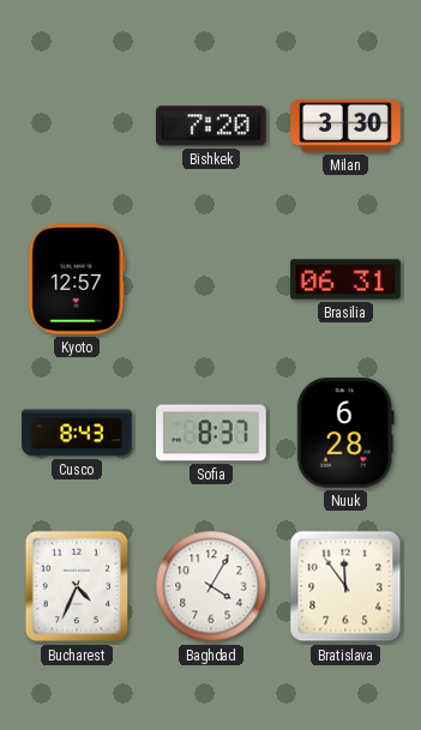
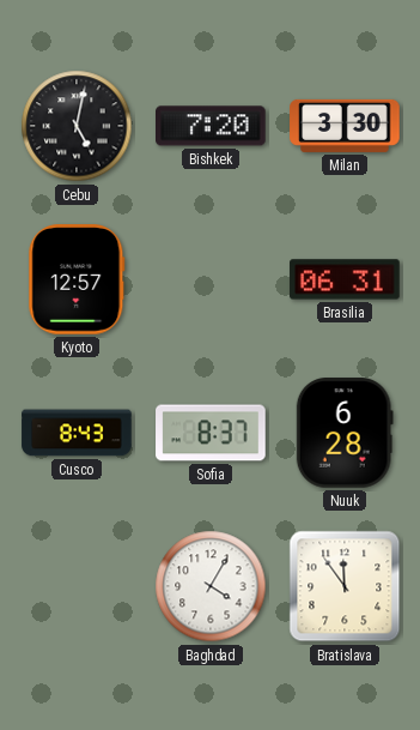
Cebu: none -> 5:02
Bucharest: 4:34 -> none
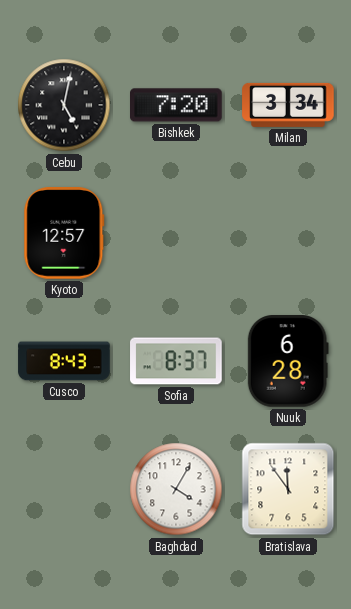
Milan: 3:30 -> 3:34
Brasilia: 06:31 -> none
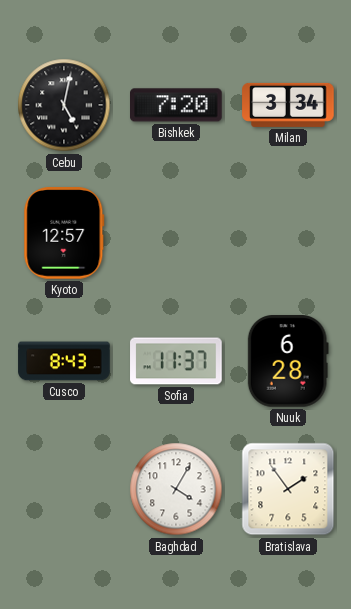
Sofia: 8:37 -> 11:37
Bratislava: 11:54 -> 1:54
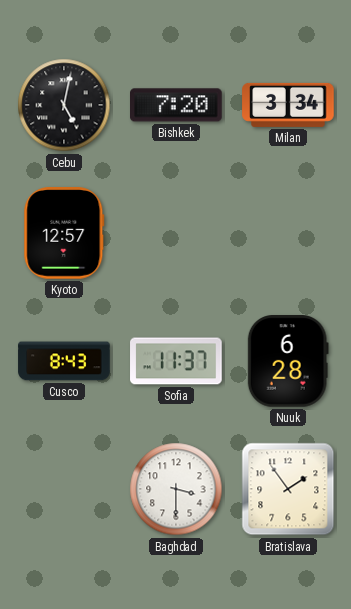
Baghdad: 4:05 -> 3:30
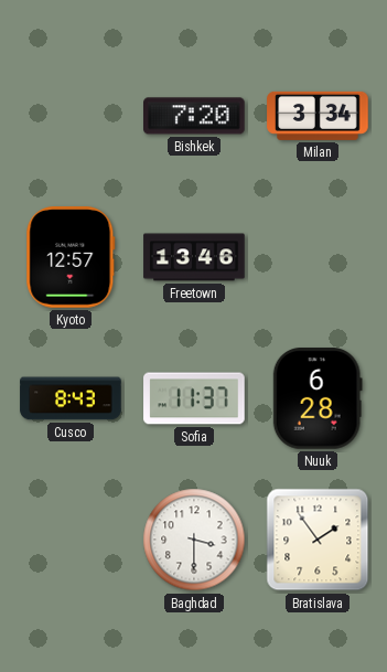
Cebu: 5:02 -> none
Freetown: none -> 13:46
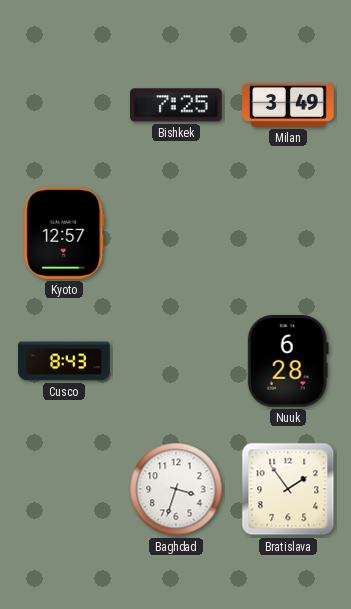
Bishkek: 7:20 -> 7:25
Milan: 3:34 -> 3:49
Freetown: 13:46 -> none
Sofia: 11:37 -> none
Baghdad: 3:30 -> 3:33
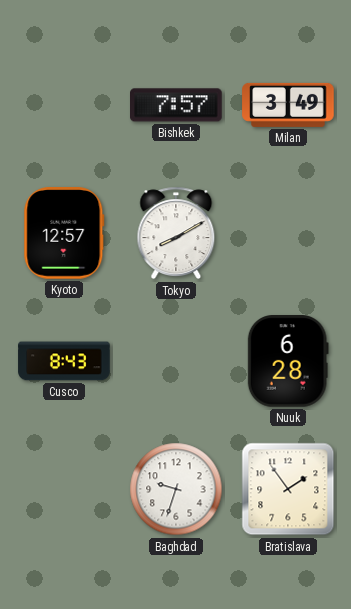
Bishkek: 7:25 -> 7:57
Tokyo: none -> 8:10
Baghdad: 3:33 -> 9:33
